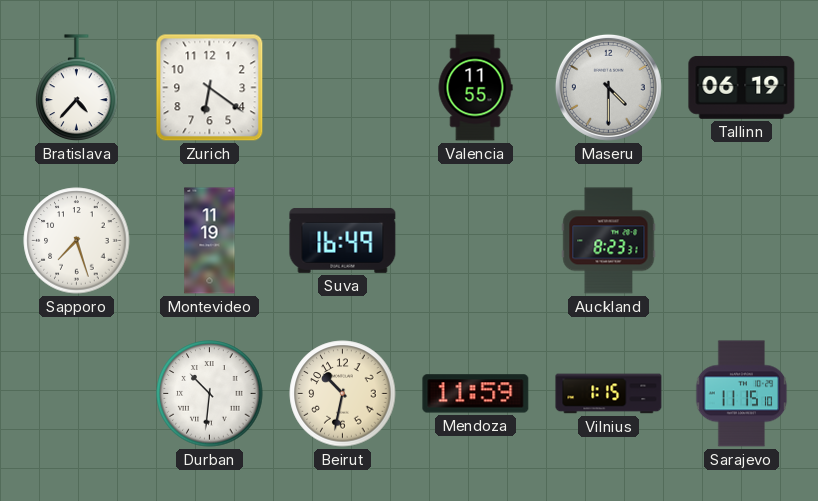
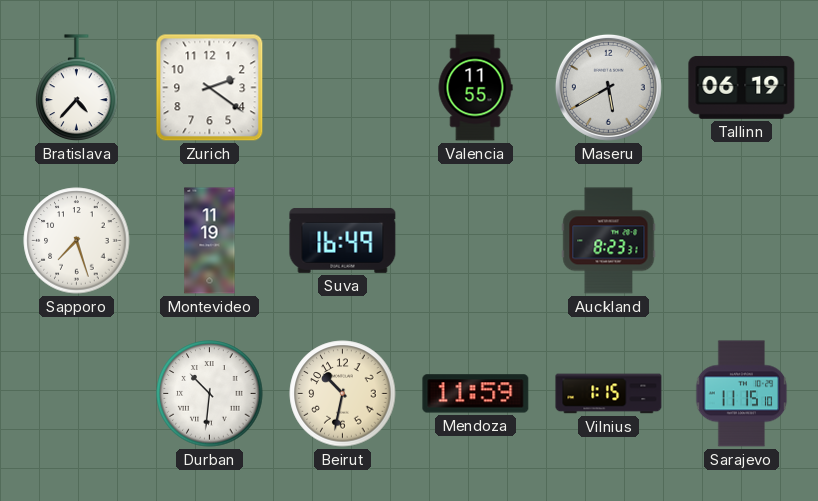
Zurich: 6:21 -> 2:21
Maseru: 4:30 -> 5:40
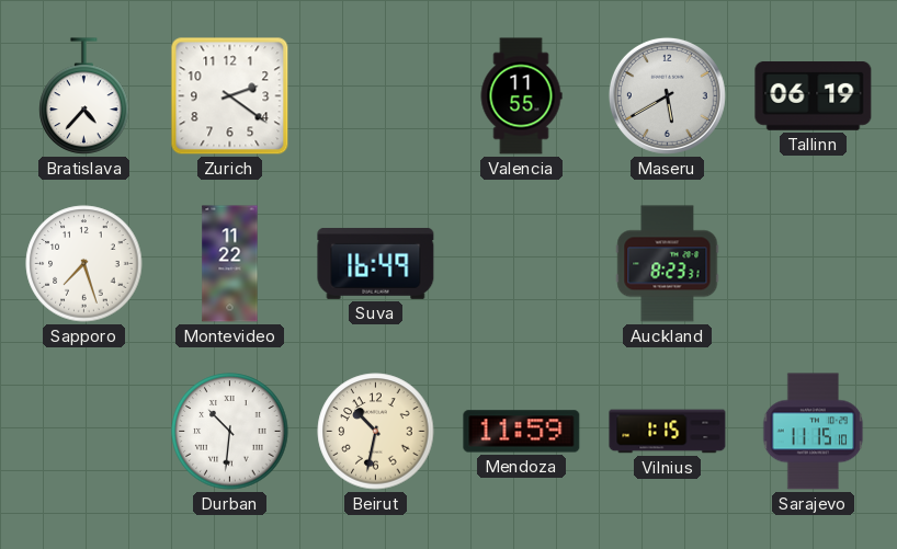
Montevideo: 11:19 -> 11:22
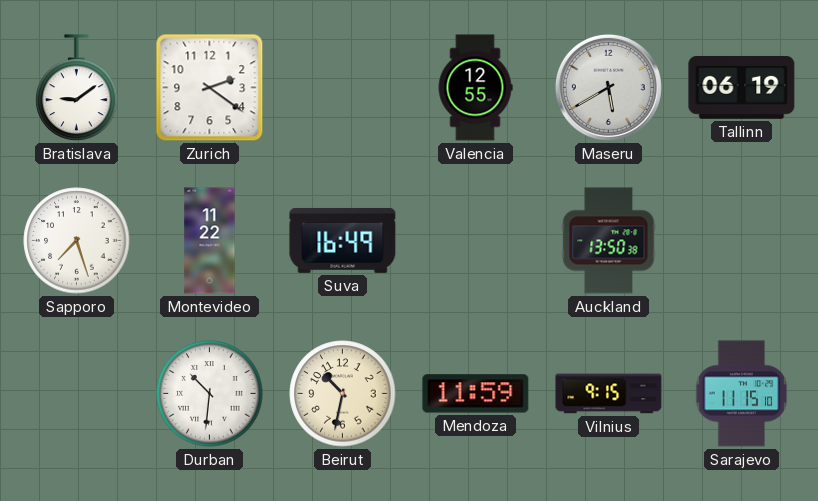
Bratislava: 4:37 -> 9:09
Valencia: 11:55 -> 12:55
Auckland: 8:23 -> 13:50
Vilnius: 1:15 -> 9:15
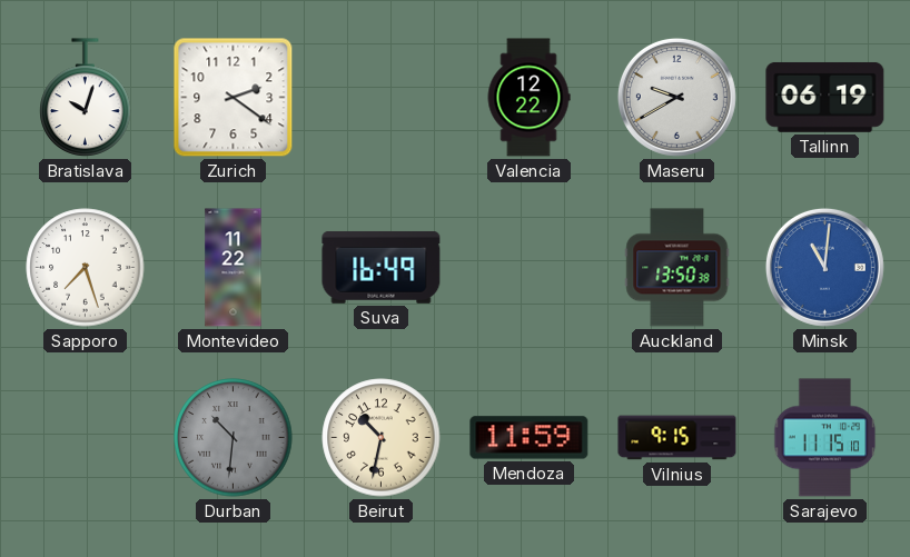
Bratislava: 9:09 -> 10:03
Valencia: 12:55 -> 12:22
Maseru: 5:40 -> 9:40
Minsk: none -> 11:01
Durban dial: white -> grey
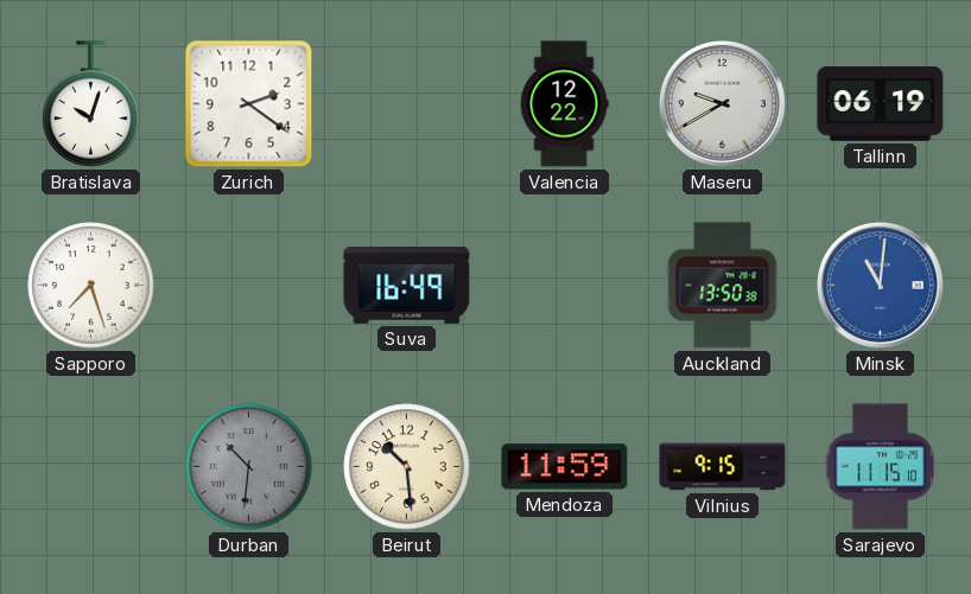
Montevideo: 11:22 -> none
Beirut: 10:32 -> 10:29
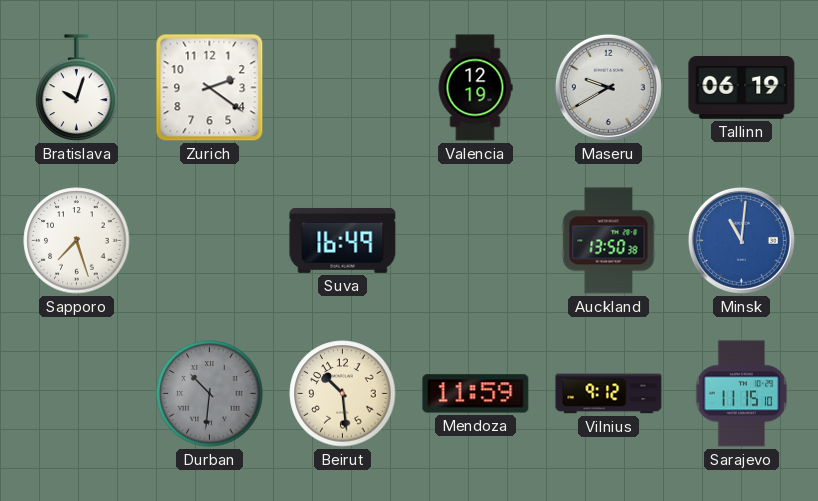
Valencia: 12:22 -> 12:19
Vilnius: 9:15 -> 9:12
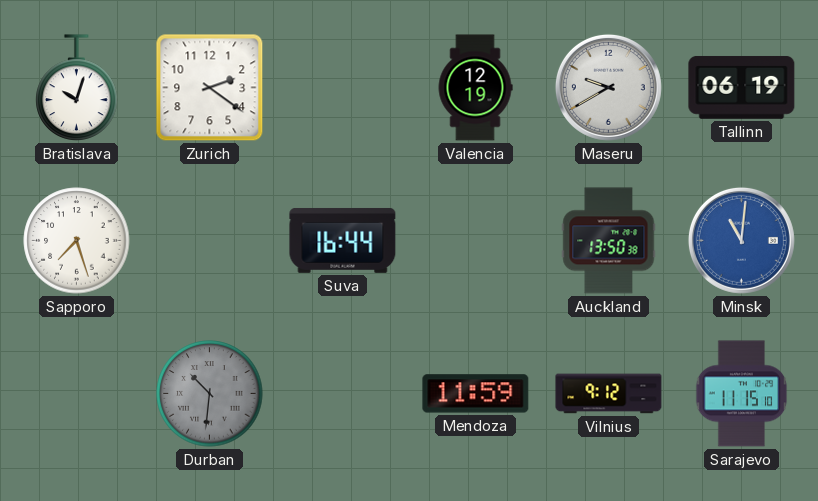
Suva: 16:49 -> 16:44
Beirut: 10:29 -> none
